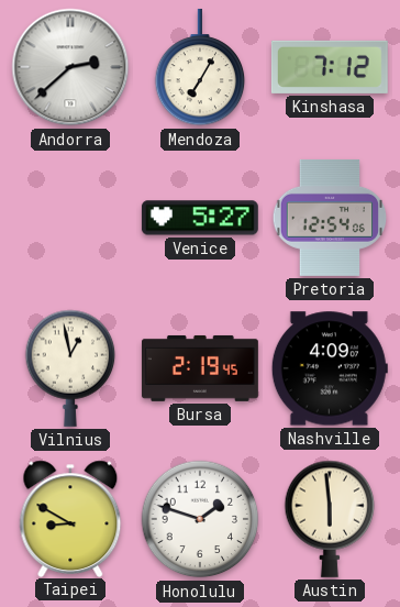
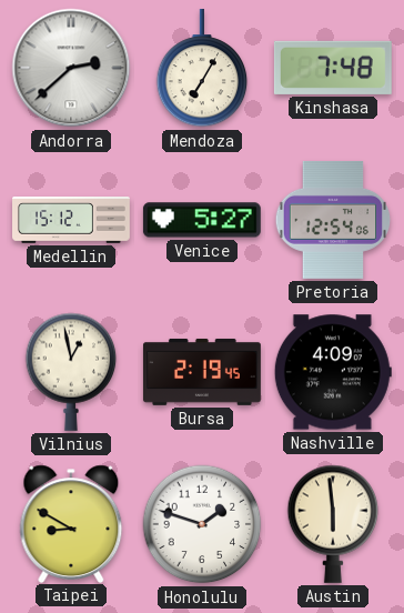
Kinshasa: 7:12 -> 7:48
Medellin: none -> 15:12
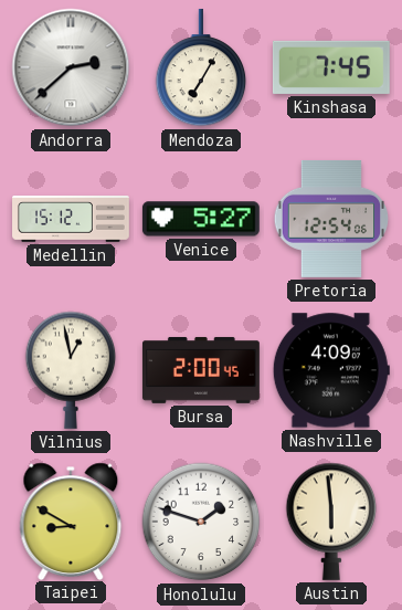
Kinshasa: 7:48 -> 7:45
Bursa: 2:19 -> 2:00
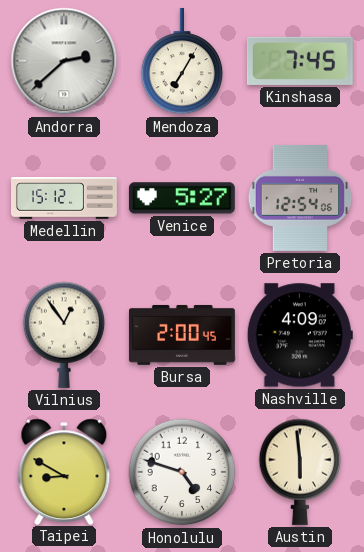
Vilnius: 12:58 -> 12:54
Honolulu: 1:48 -> 4:48
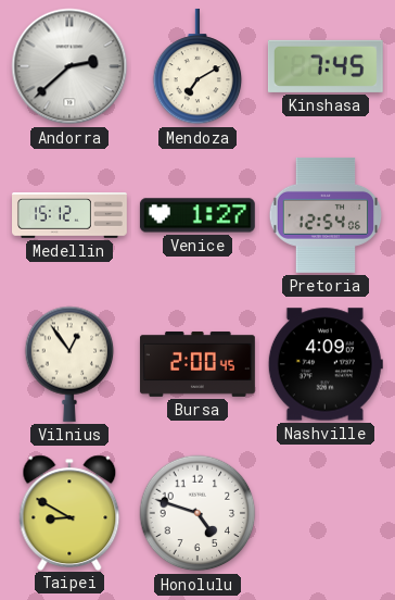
Mendoza: 7:05 -> 7:10
Venice: 5:27 -> 1:27
Austin: 5:59 -> none
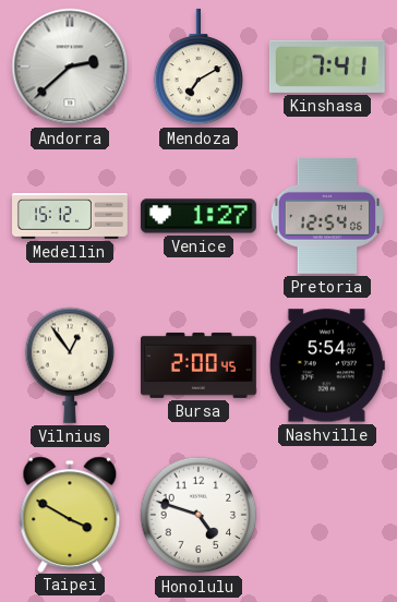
Kinshasa: 7:45 -> 7:41
Nashville: 4:09 -> 5:54
Taipei: 8:50 -> 3:50
